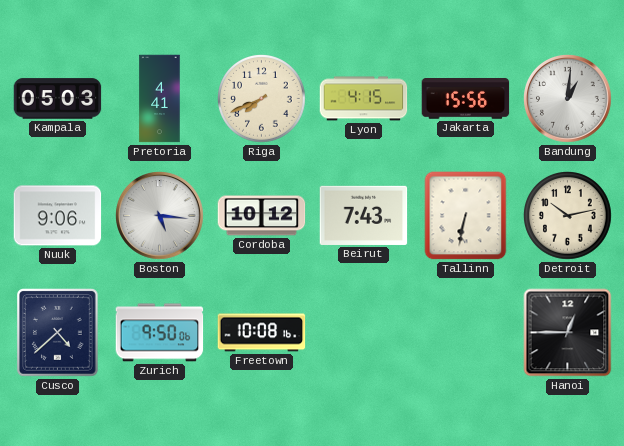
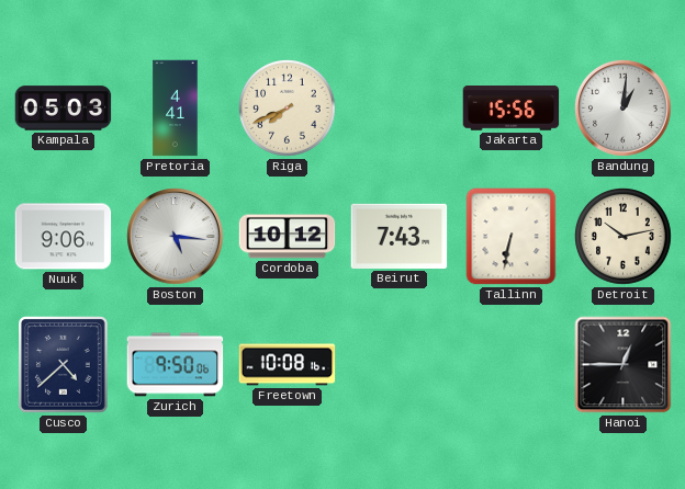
Lyon: 4:15 -> none
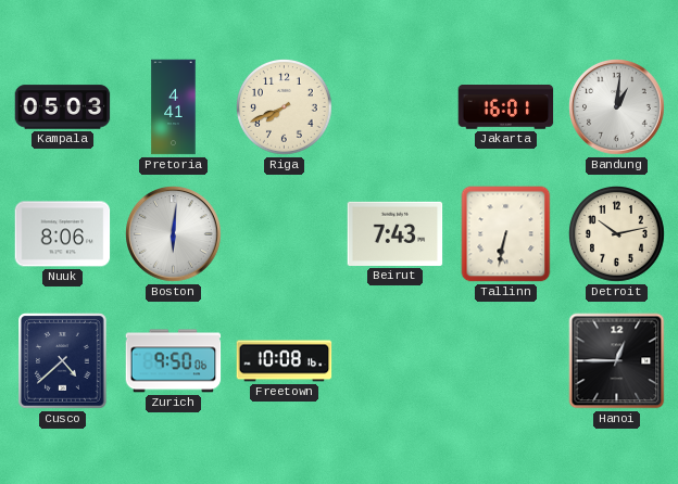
Jakarta: 15:56 -> 16:01
Nuuk: 9:06 -> 8:06
Boston: 5:16 -> 6:01
Cordoba: 10:12 -> none
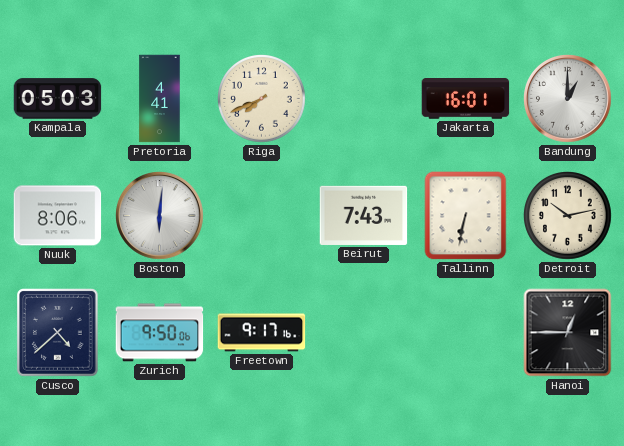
Bandung: 1:01 -> 1:00
Freetown: 10:08 -> 9:17
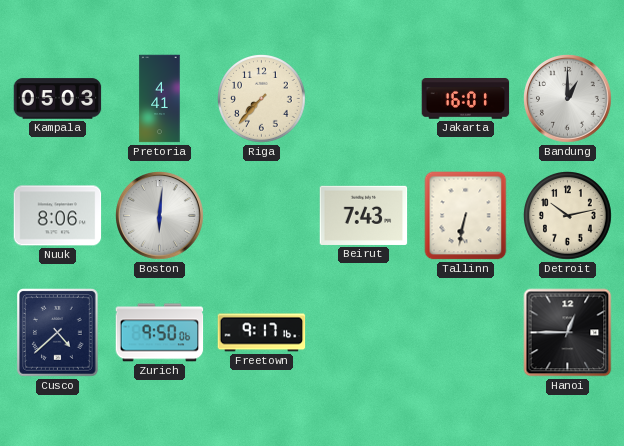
Riga: 7:41 -> 7:37
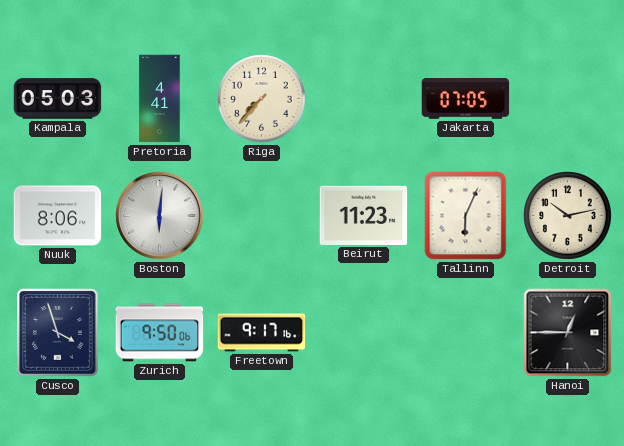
Jakarta: 16:01 -> 07:05
Bandung: 1:00 -> none
Beirut: 7:43 -> 11:23
Tallinn: 6:32 -> 6:04
Cusco: 4:38 -> 3:57
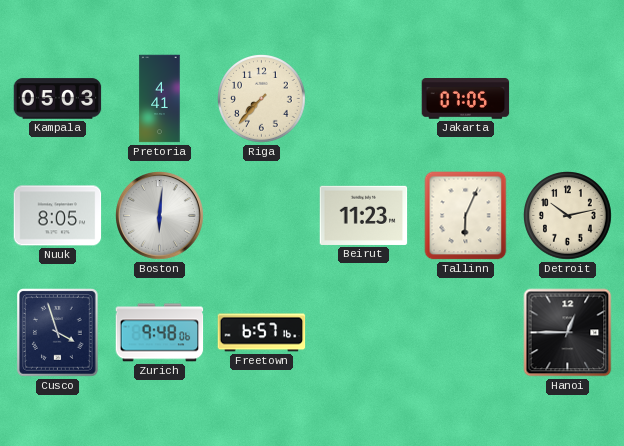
Nuuk: 8:06 -> 8:05
Zurich: 9:50 -> 9:48
Freetown: 9:17 -> 6:57
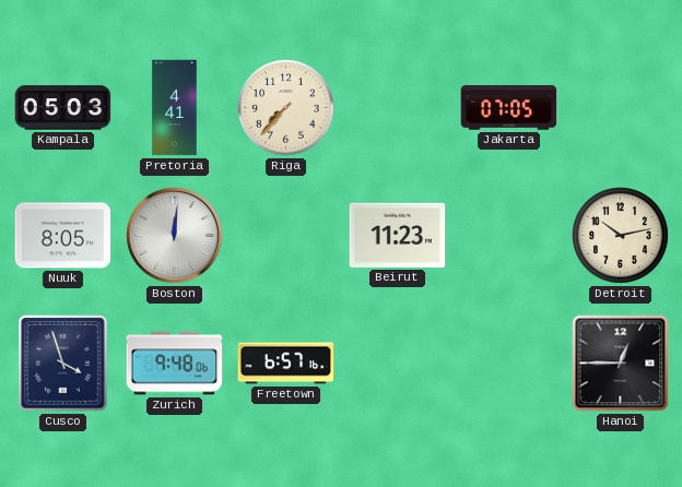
Boston: 6:01 -> 12:01
Tallinn: 6:04 -> none
